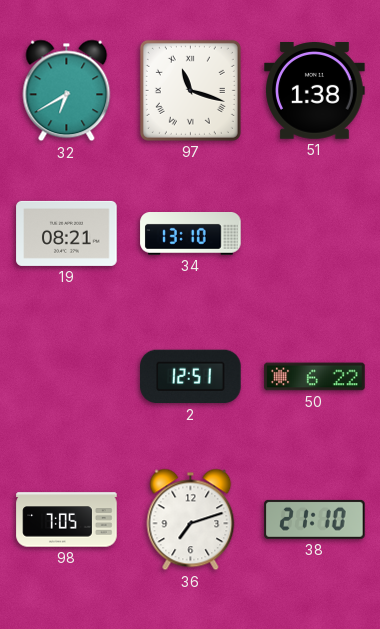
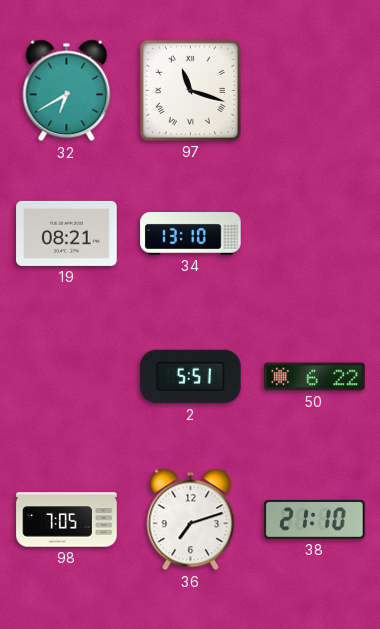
51: 1:38 -> none
2: 12:51 -> 5:51
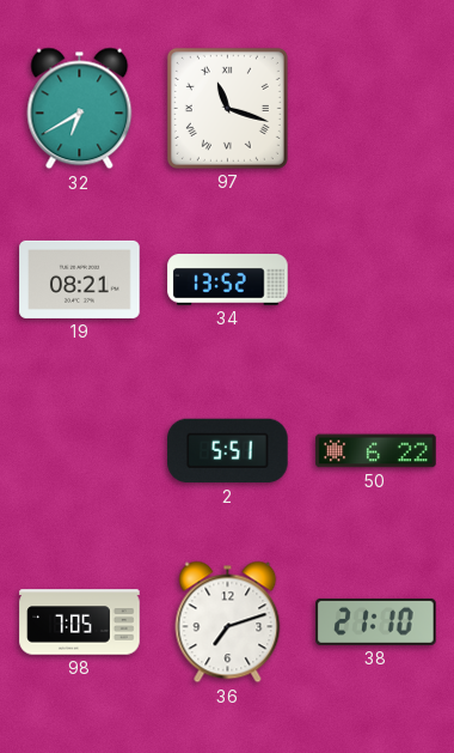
34: 13:10 -> 13:52
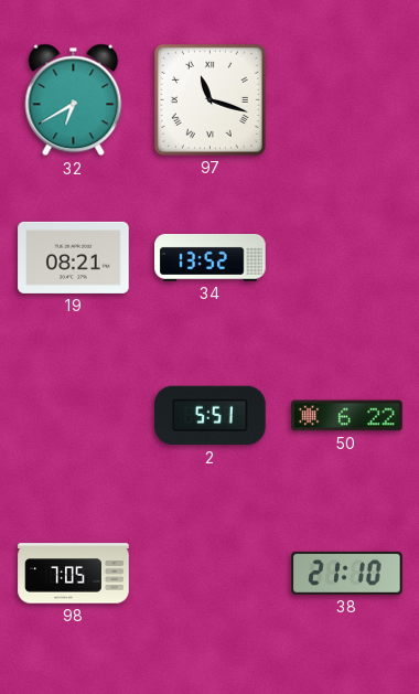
36: 7:12 -> none
